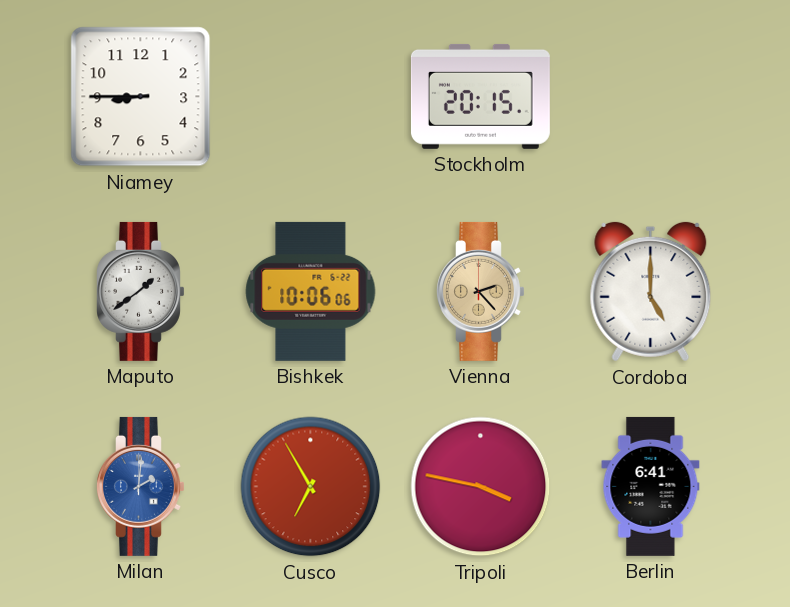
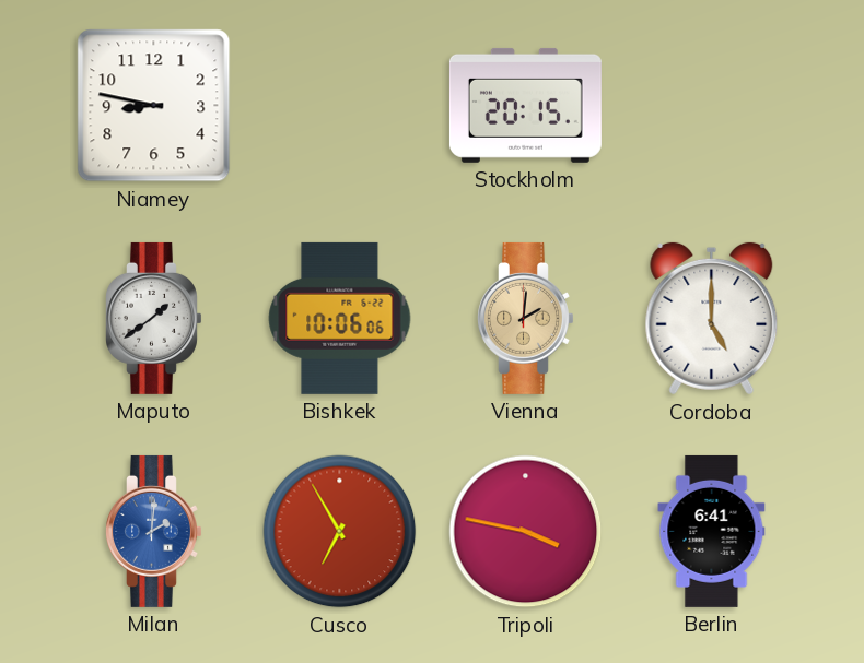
Niamey: 8:45 -> 8:47
Vienna: 2:23 -> 2:01
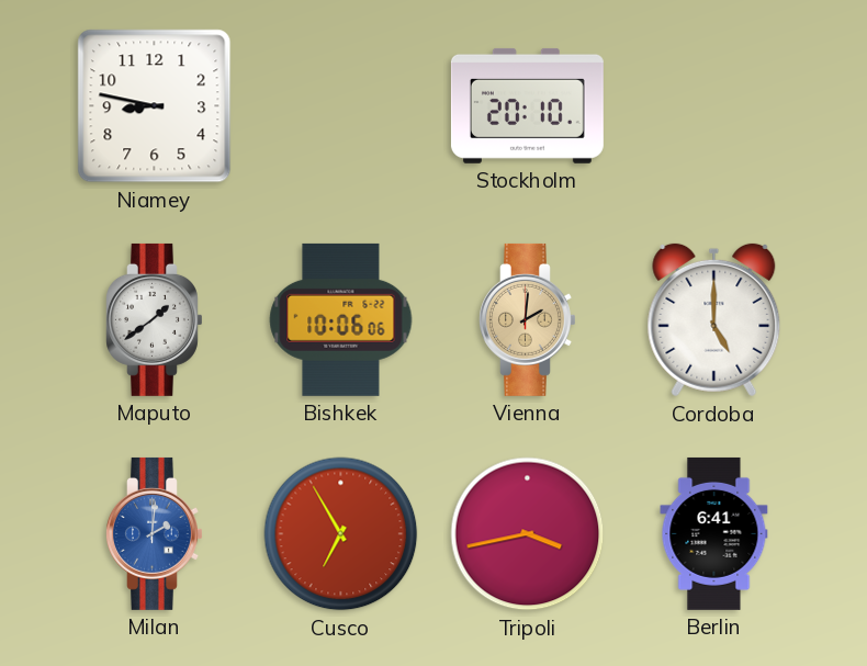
Stockholm: 20:15 -> 20:10
Tripoli: 3:47 -> 3:43
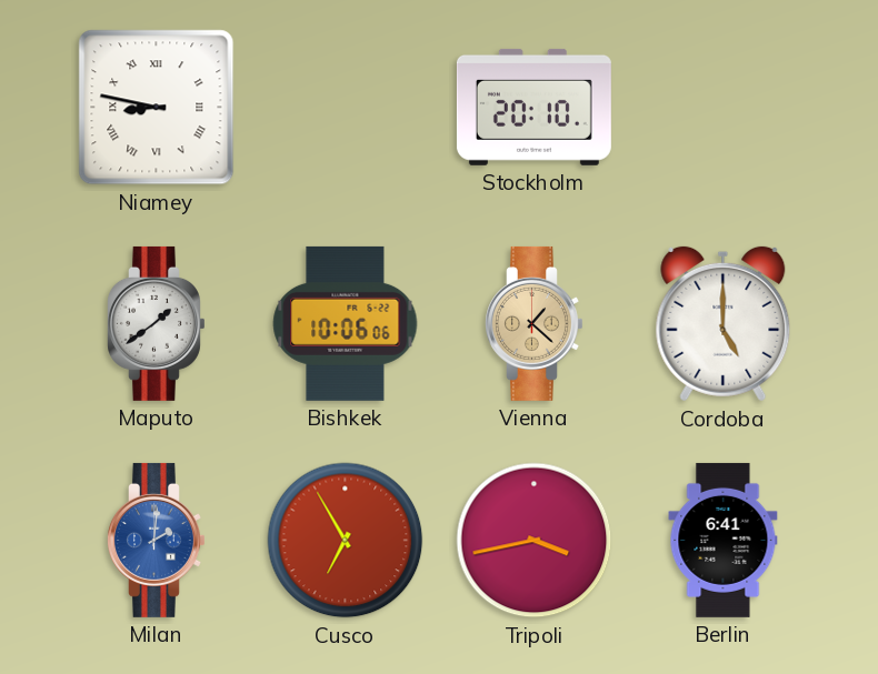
Niamey numerals: Arabic -> Roman
Vienna: 2:01 -> 1:22
